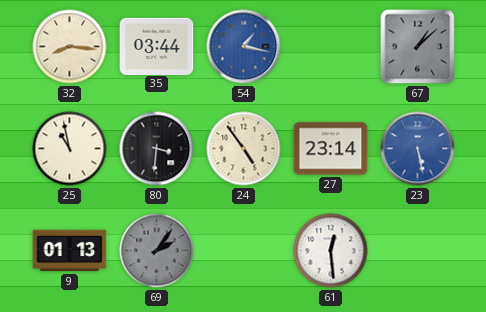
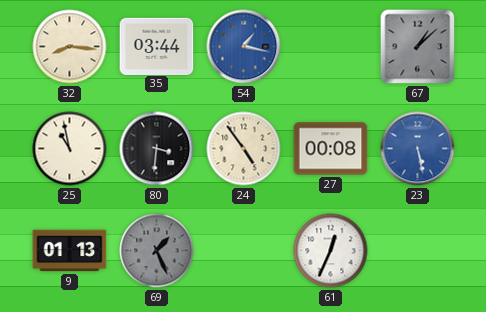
27: 23:14 -> 00:08
69: 2:06 -> 1:26
61: 12:29 -> 12:34
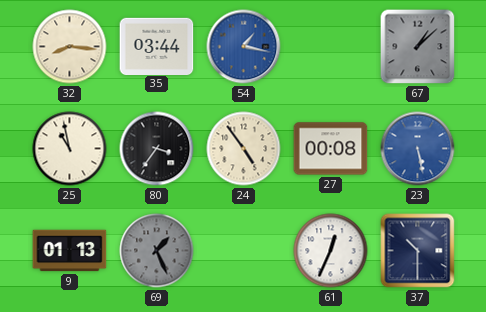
80: 3:31 -> 3:36
37: none -> 10:30
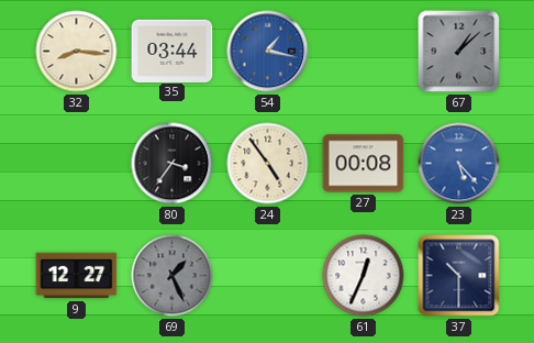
25: 10:58 -> none
23: 5:28 -> 5:23
9: 01:13 -> 12:27
